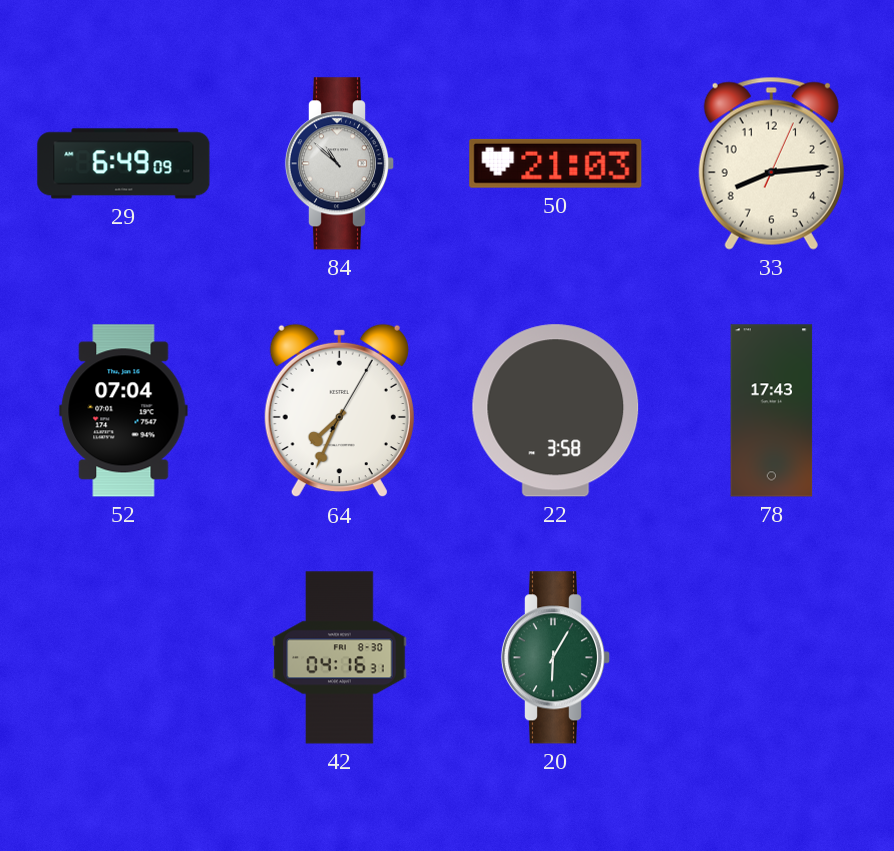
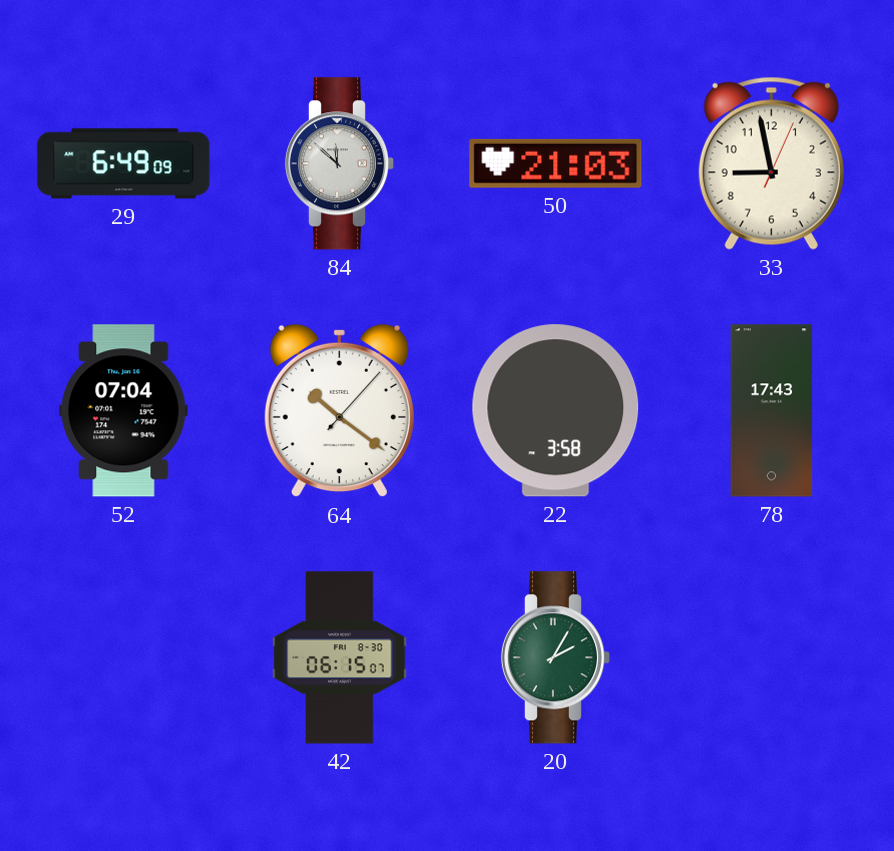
84: 10:52 -> 11:52
33: 8:14 -> 8:58
64: 7:34 -> 10:21
42: 04:16 -> 06:15
20: 6:05 -> 2:05
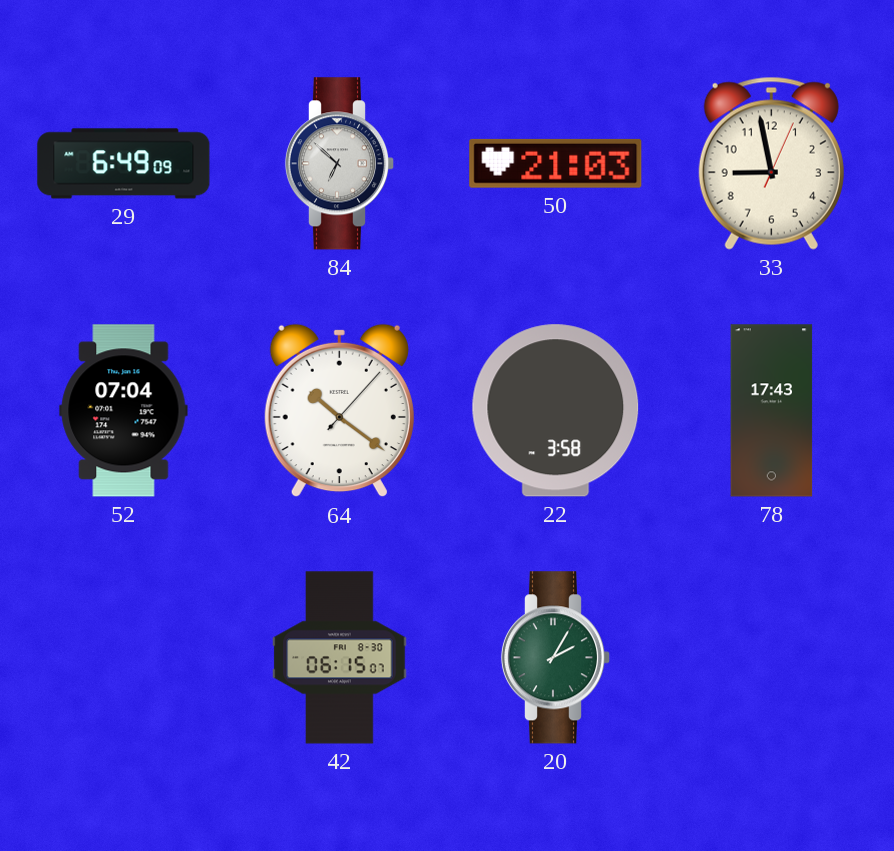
84: 11:52 -> 6:52
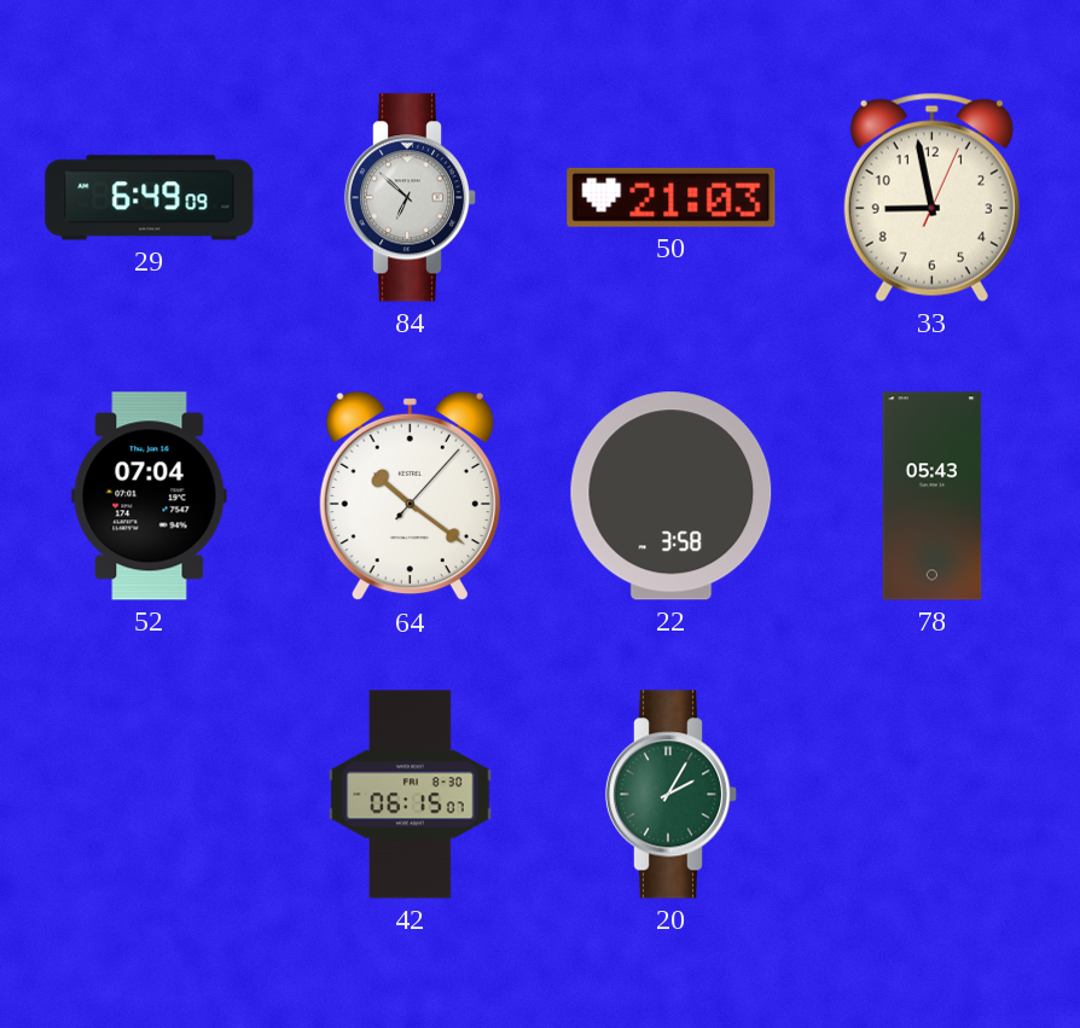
78: 17:43 -> 05:43
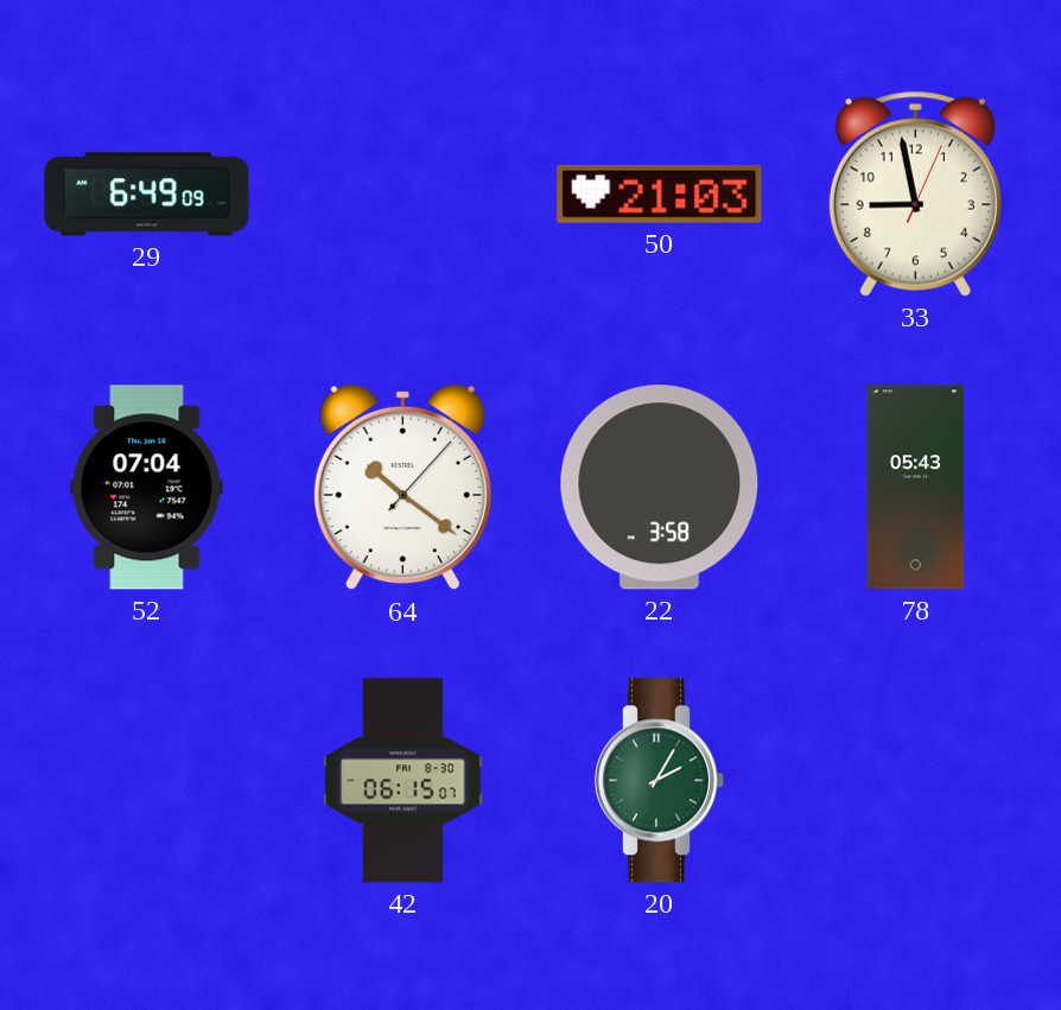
84: 6:52 -> none
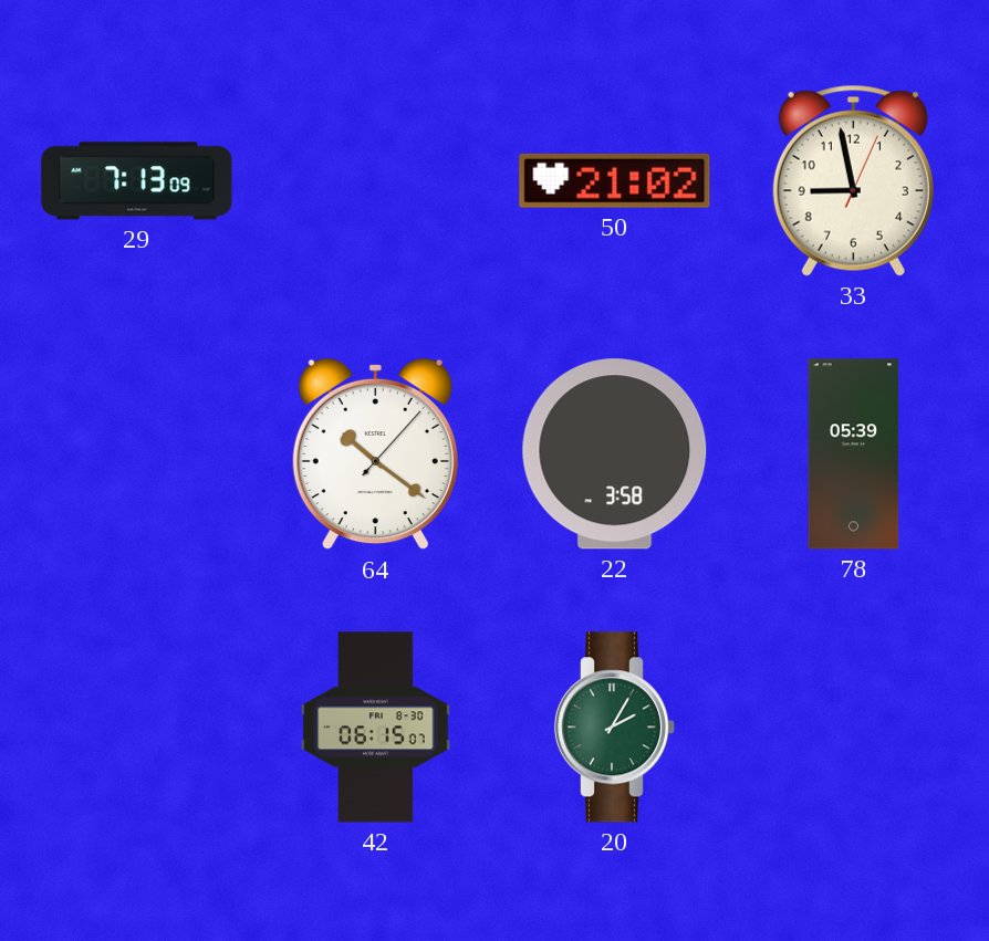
29: 6:49 -> 7:13
50: 21:03 -> 21:02
52: 07:04 -> none
78: 05:43 -> 05:39
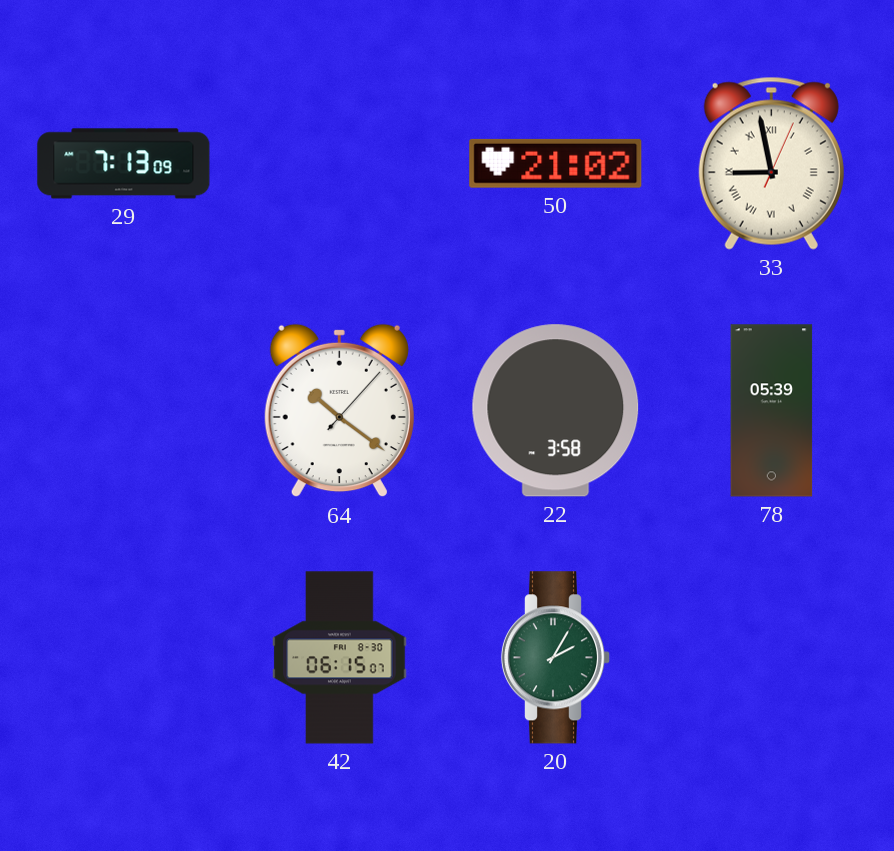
33 numerals: Arabic -> Roman
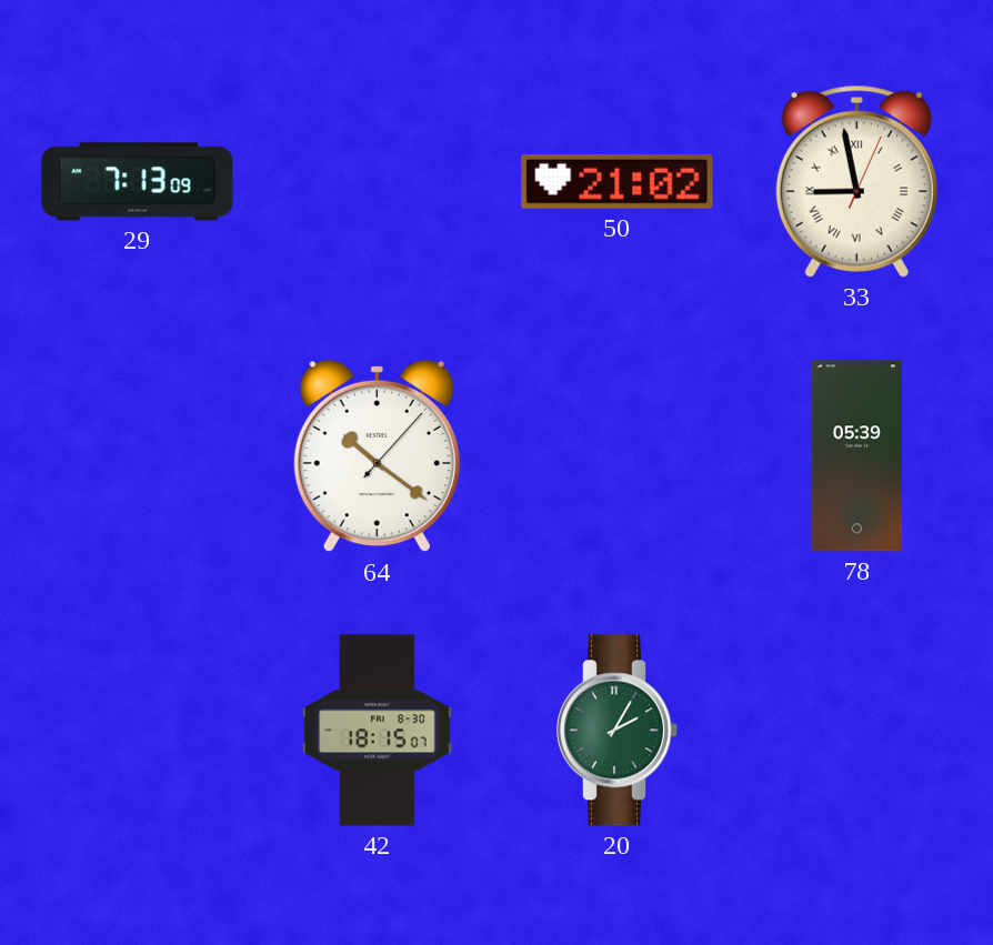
22: 3:58 -> none
42: 06:15 -> 18:15
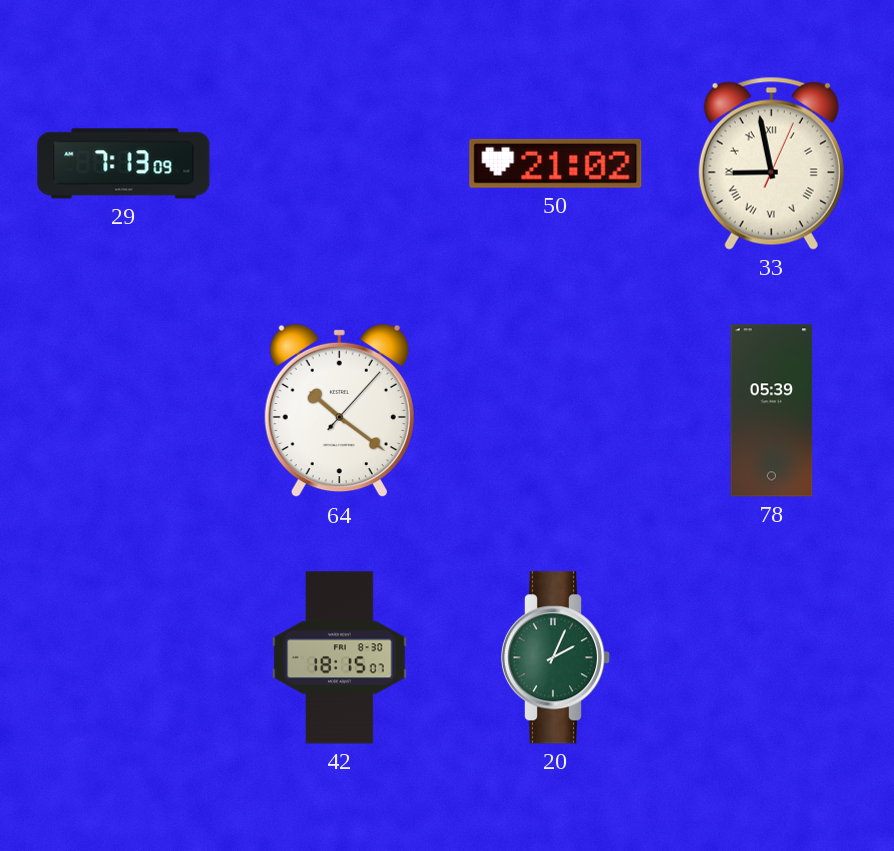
20: 2:05 -> 2:04
